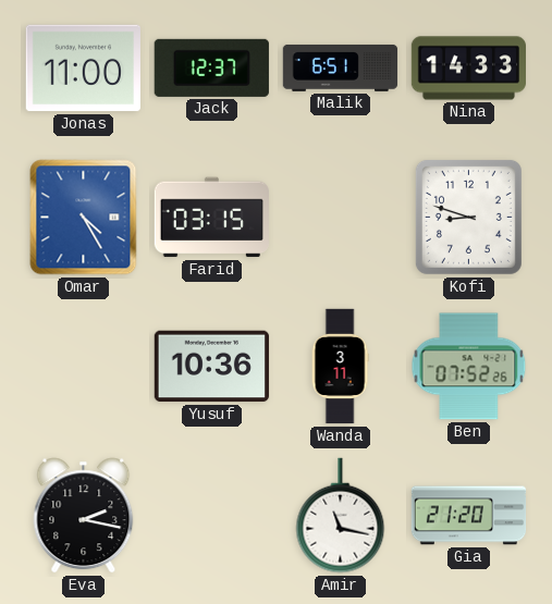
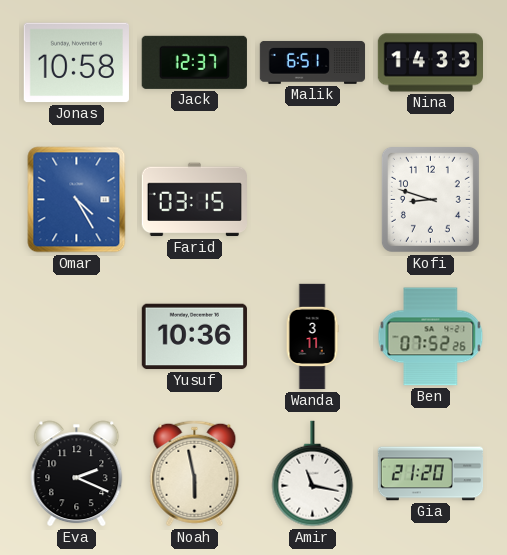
Jonas: 11:00 -> 10:58
Eva: 2:17 -> 2:19
Noah: none -> 5:58
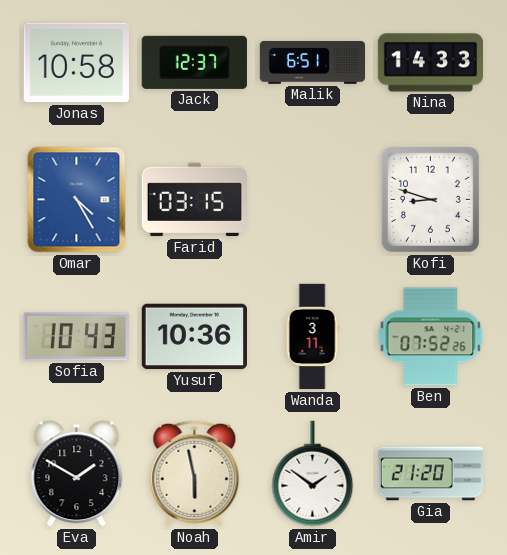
Sofia: none -> 10:43
Eva: 2:19 -> 1:50
Amir: 11:17 -> 1:51
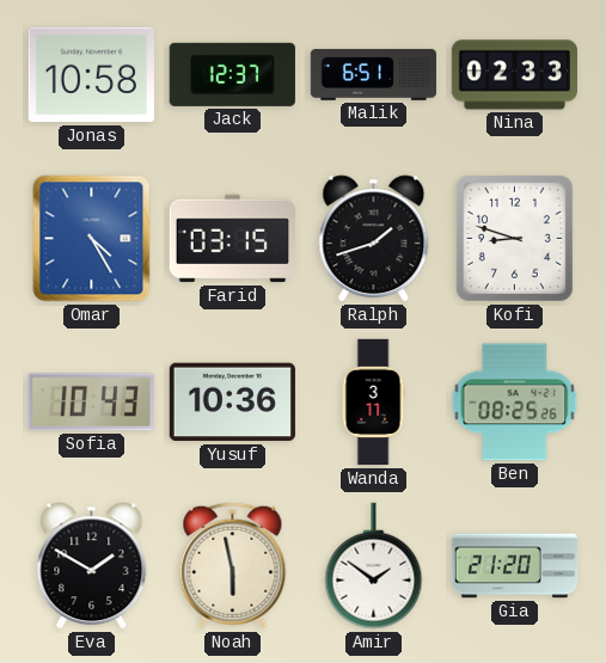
Nina: 14:33 -> 02:33
Ralph: none -> 1:42
Ben: 07:52 -> 08:25
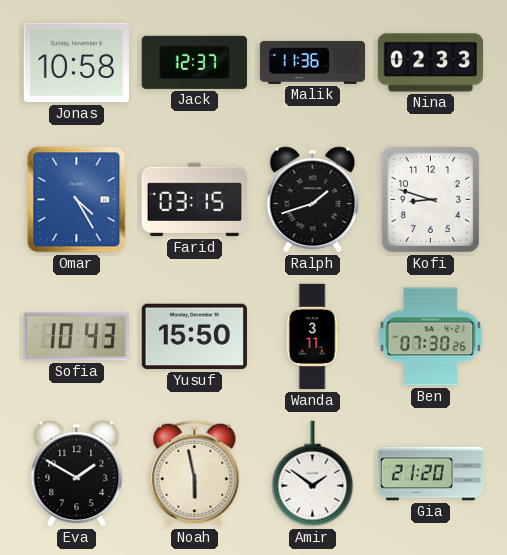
Malik: 6:51 -> 11:36
Yusuf: 10:36 -> 15:50
Ben: 08:25 -> 07:30
